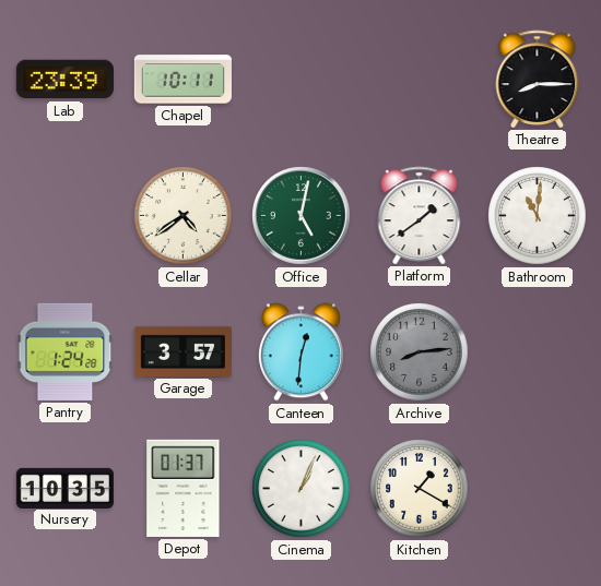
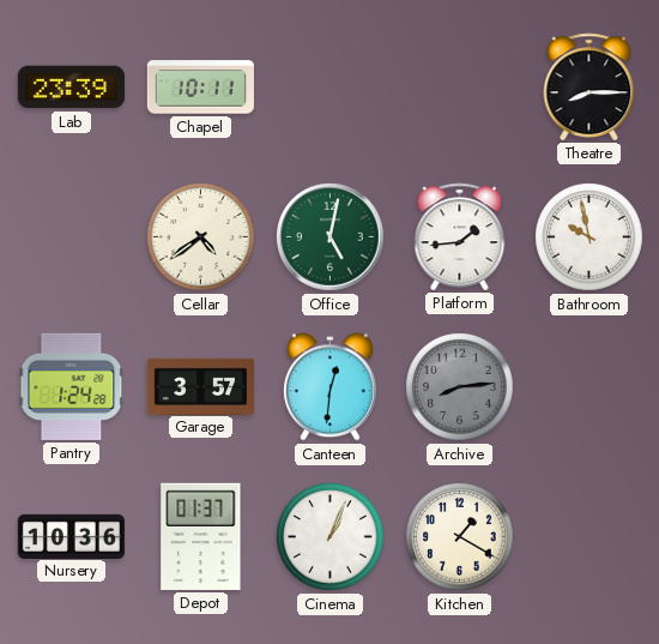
Platform: 1:39 -> 1:44
Bathroom: 11:01 -> 9:58
Nursery: 10:35 -> 10:36
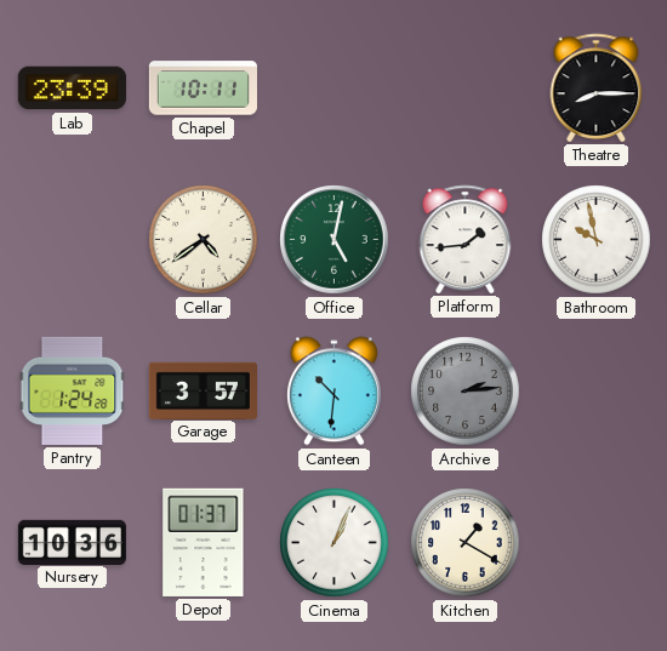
Canteen: 12:31 -> 10:31
Archive: 8:14 -> 2:14
